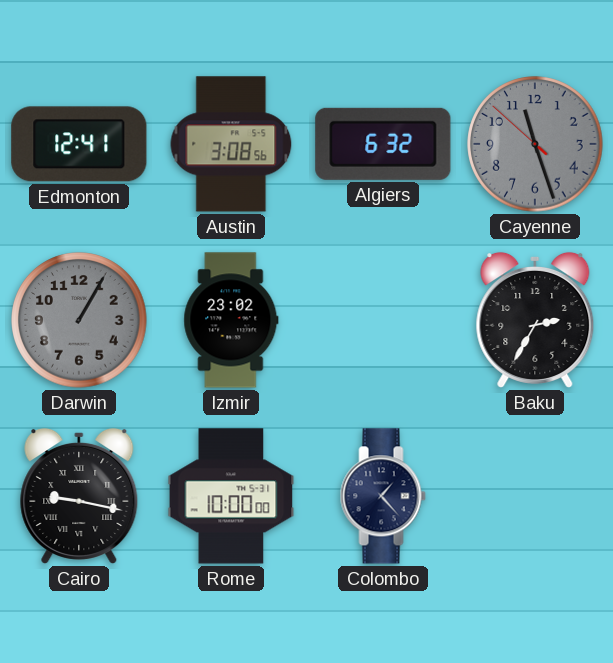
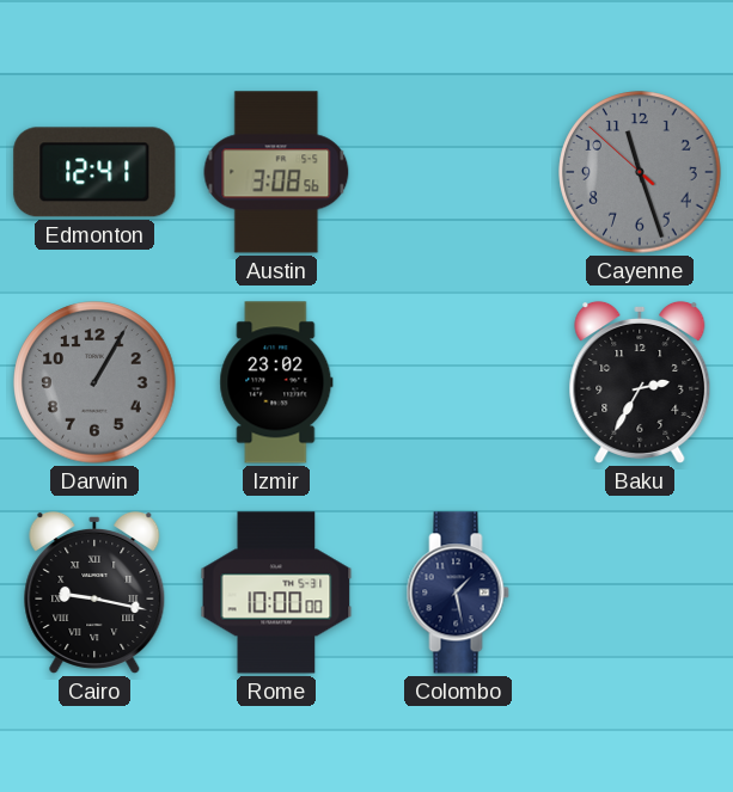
Algiers: 6:32 -> none
Colombo: 1:23 -> 1:28
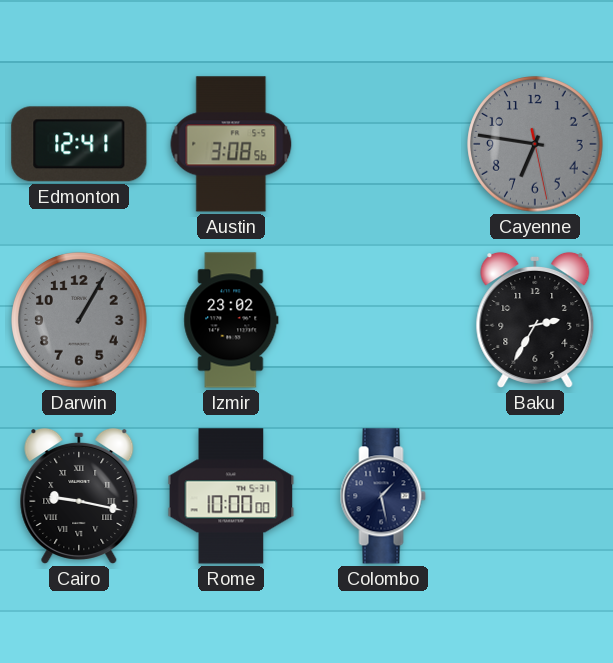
Cayenne: 11:26 -> 6:46
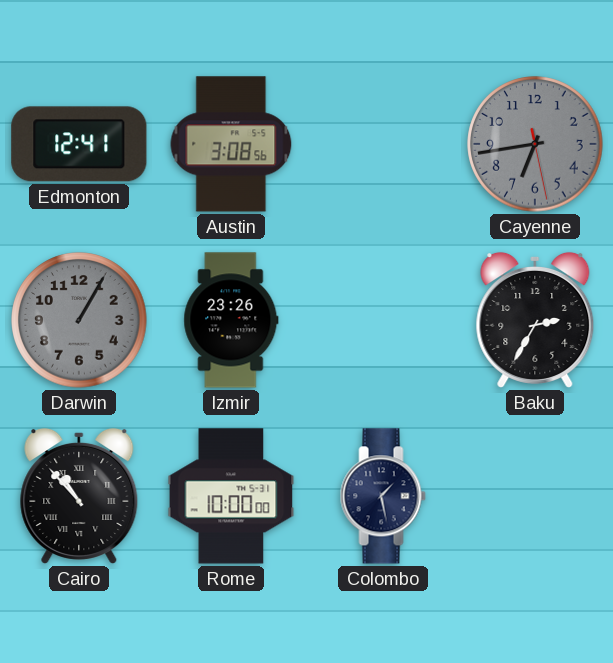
Cayenne: 6:46 -> 6:43
Izmir: 23:02 -> 23:26
Cairo: 9:17 -> 10:53
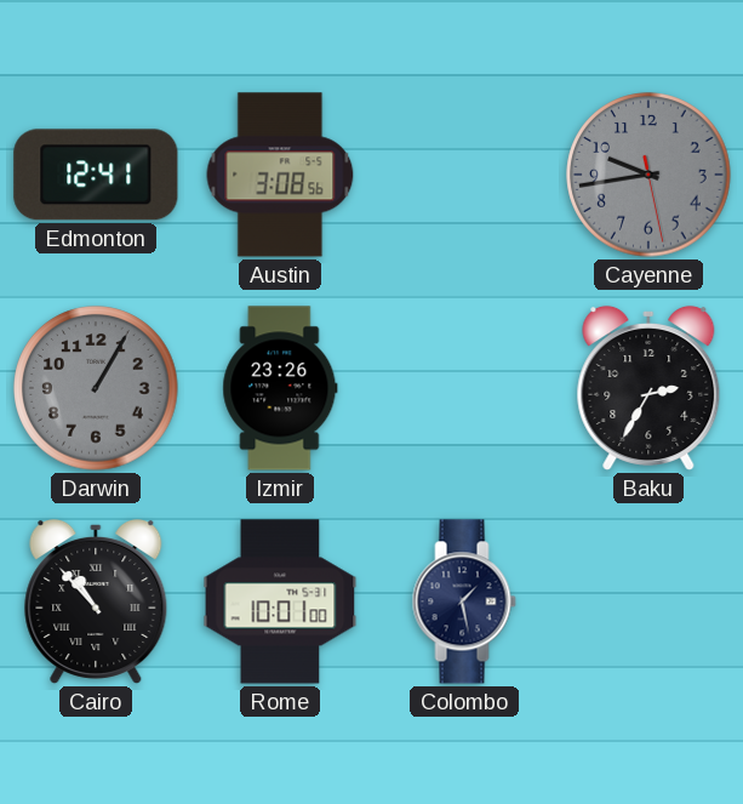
Cayenne: 6:43 -> 9:43
Rome: 10:00 -> 10:01
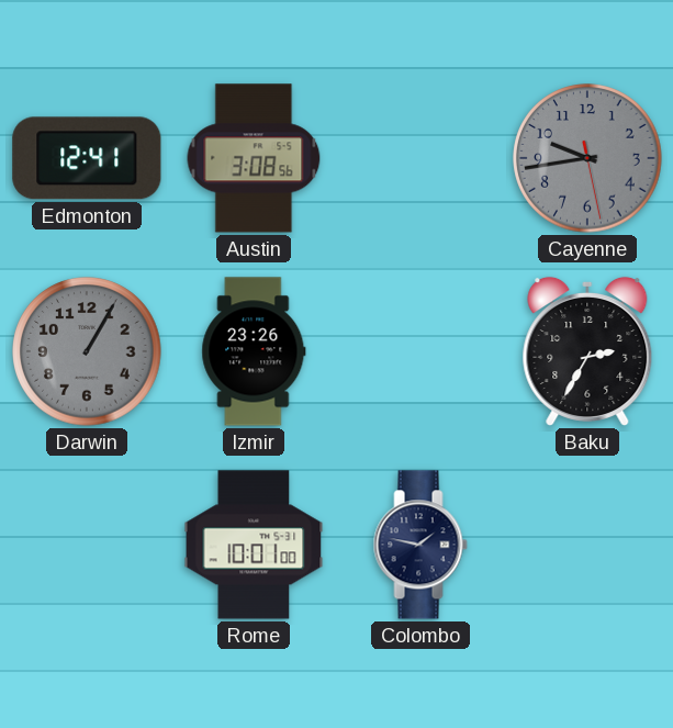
Cairo: 10:53 -> none
Colombo: 1:28 -> 1:47
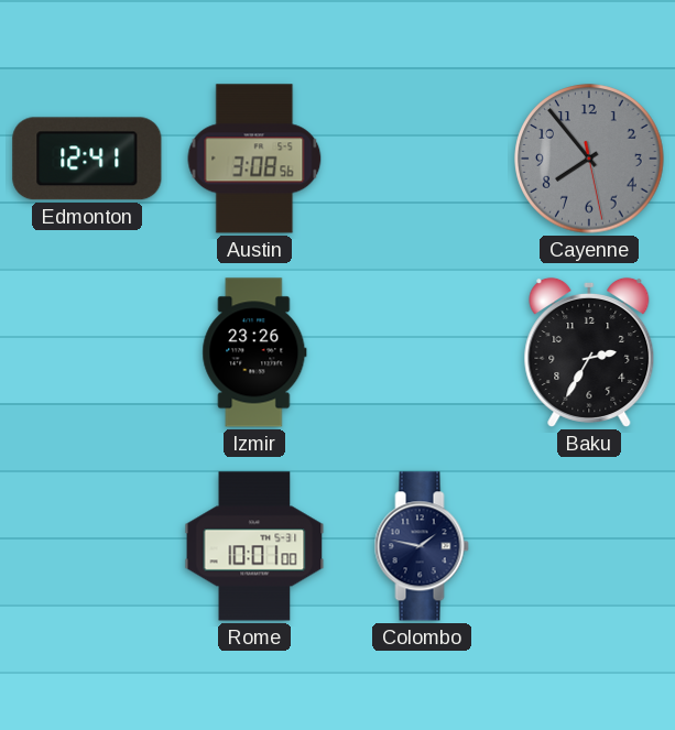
Cayenne: 9:43 -> 7:53
Darwin: 1:05 -> none
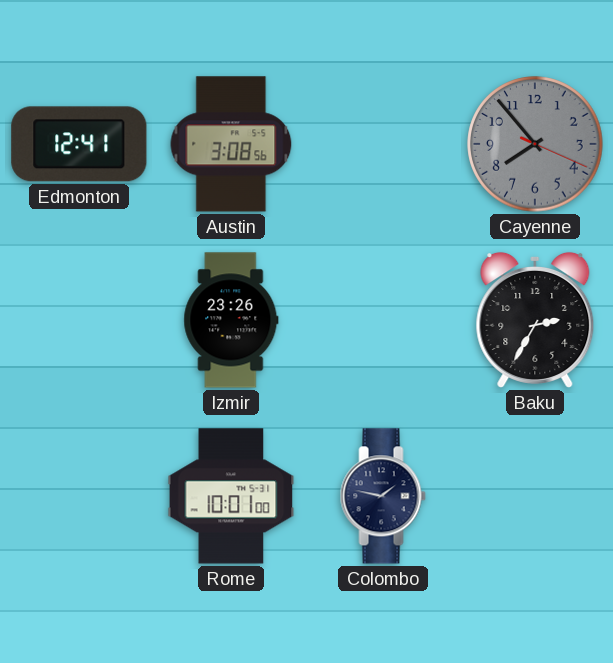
Cayenne: 7:53:28 -> 7:53:19
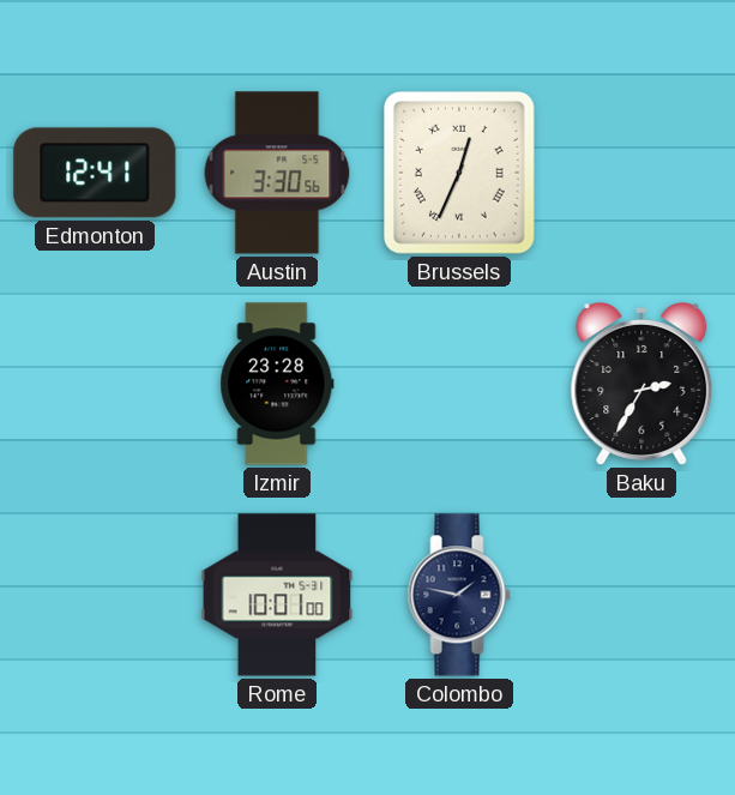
Austin: 3:08 -> 3:30
Brussels: none -> 12:34
Cayenne: 7:53 -> none
Izmir: 23:26 -> 23:28
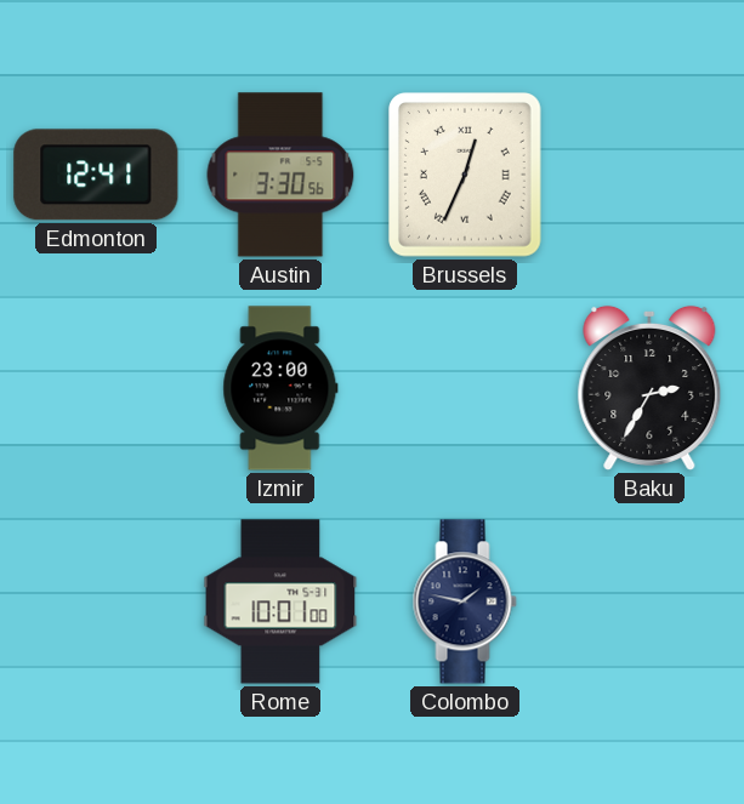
Izmir: 23:28 -> 23:00
